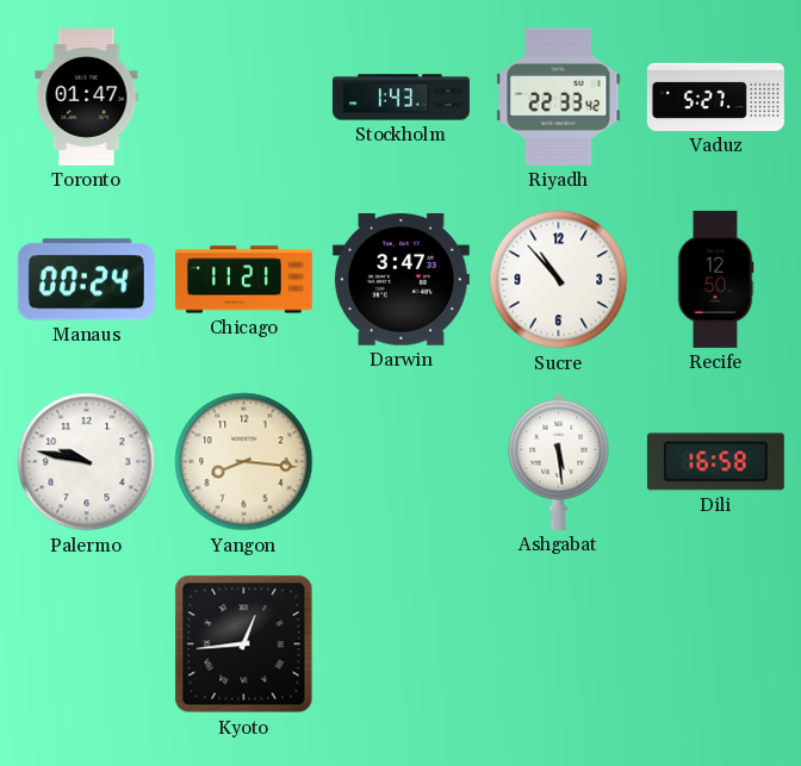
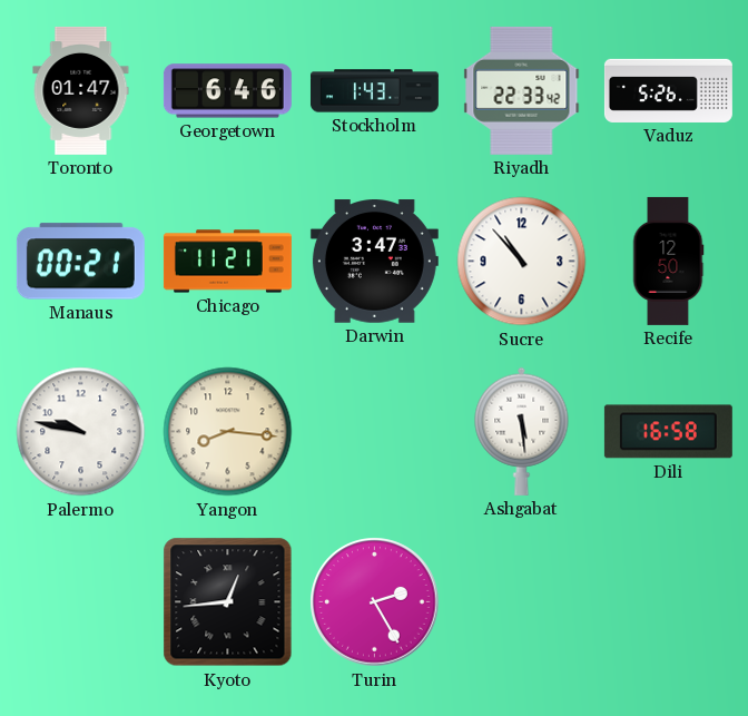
Georgetown: none -> 6:46
Vaduz: 5:27 -> 5:26
Manaus: 00:24 -> 00:21
Turin: none -> 2:25
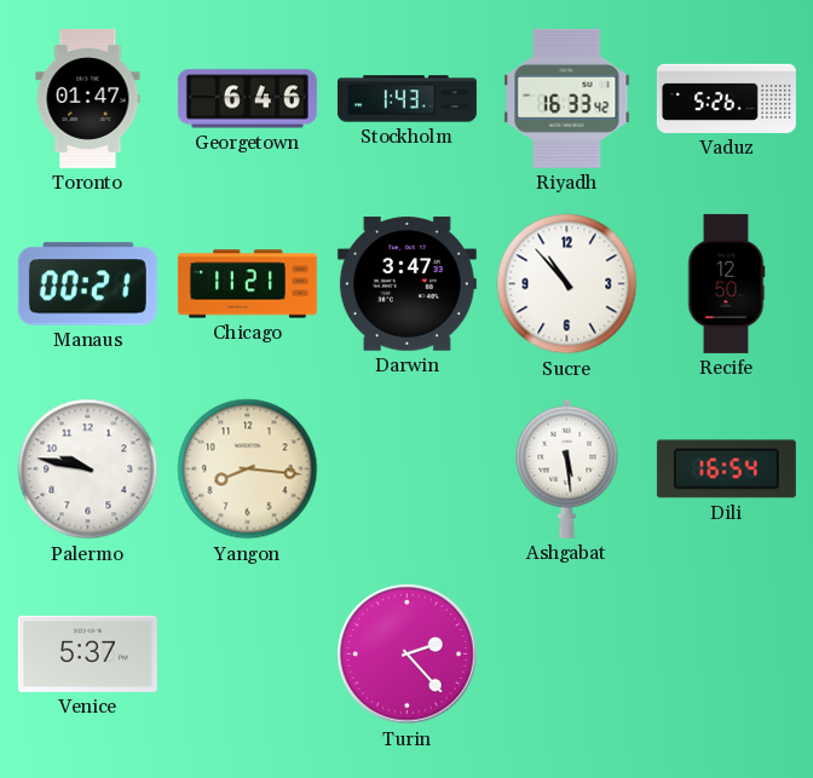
Riyadh: 22:33 -> 16:33
Dili: 16:58 -> 16:54
Venice: none -> 5:37
Kyoto: 12:44 -> none
Turin: 2:25 -> 2:23
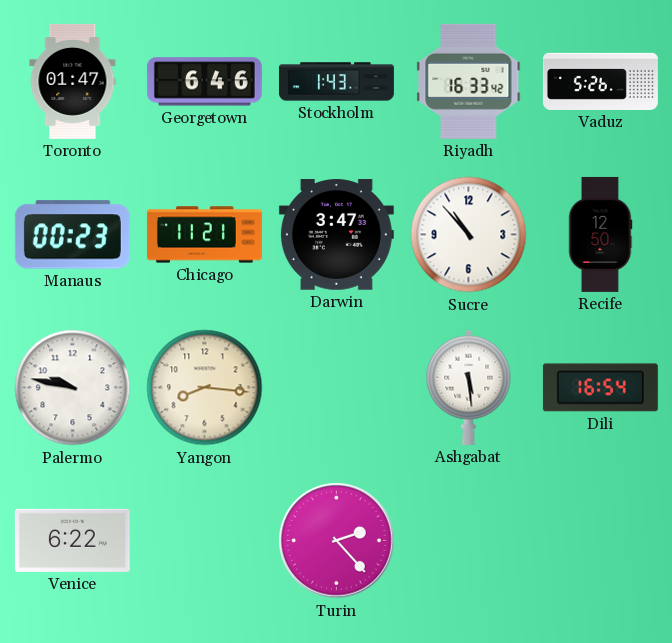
Manaus: 00:21 -> 00:23
Venice: 5:37 -> 6:22
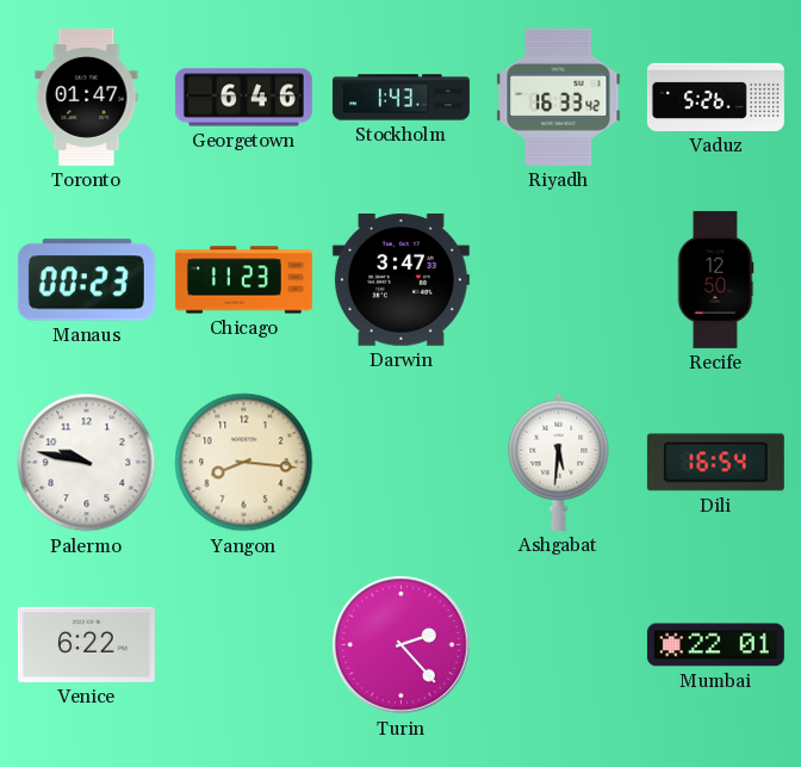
Chicago: 11:21 -> 11:23
Sucre: 10:53 -> none
Ashgabat: 5:29 -> 5:31
Mumbai: none -> 22:01
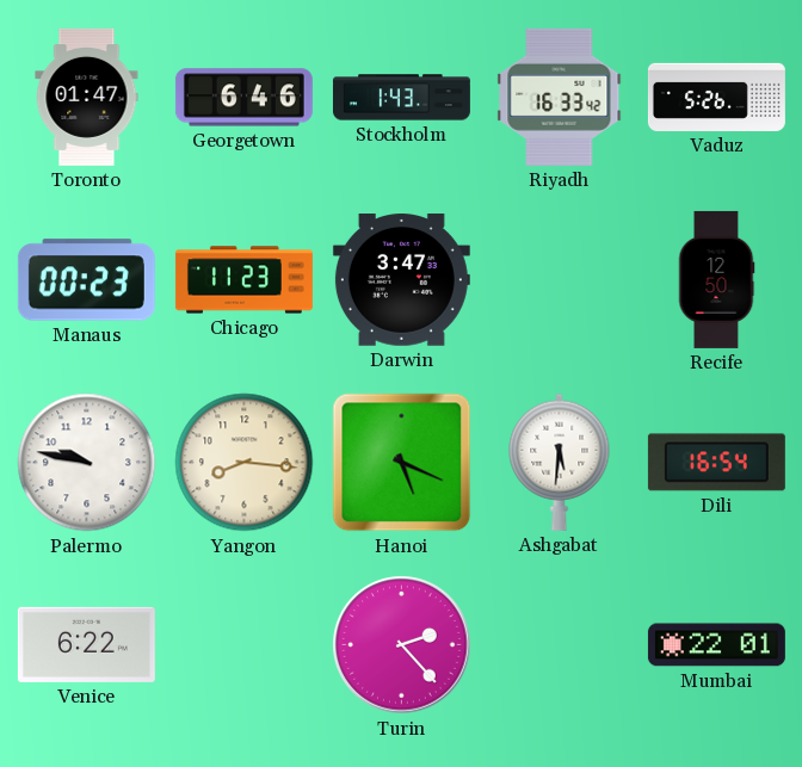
Hanoi: none -> 5:19
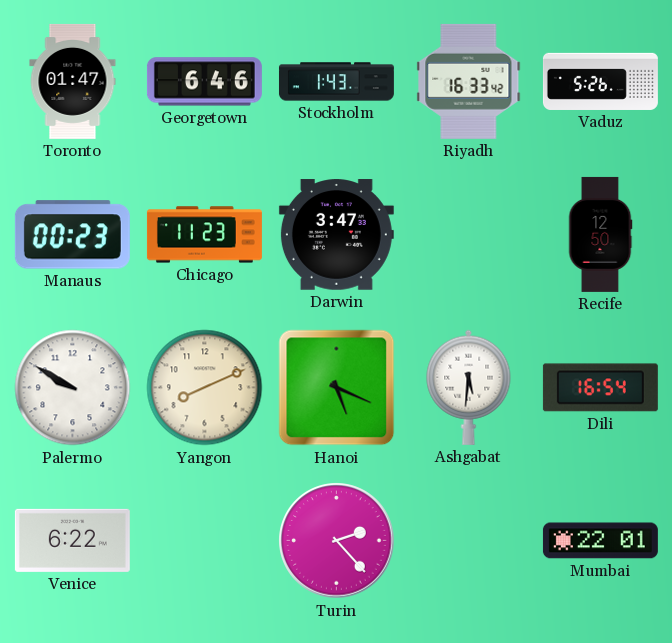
Palermo: 9:47 -> 9:50
Yangon: 8:16 -> 8:11
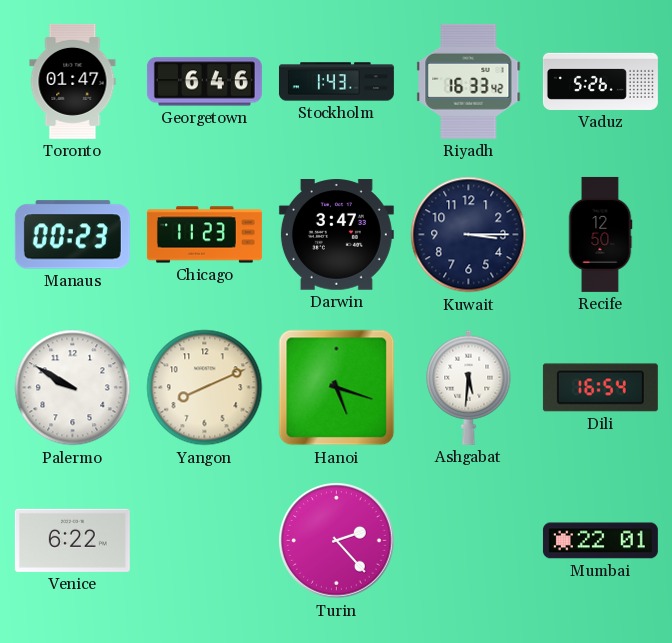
Kuwait: none -> 3:15
Hanoi: 5:19 -> 5:18
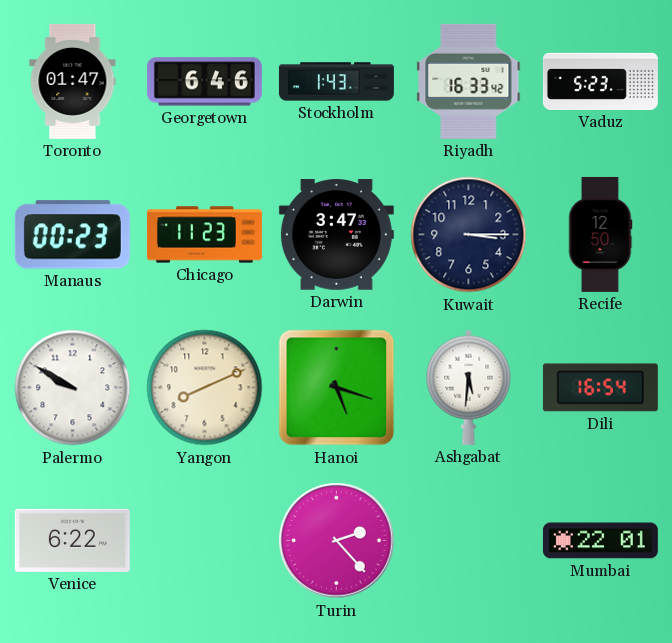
Vaduz: 5:26 -> 5:23
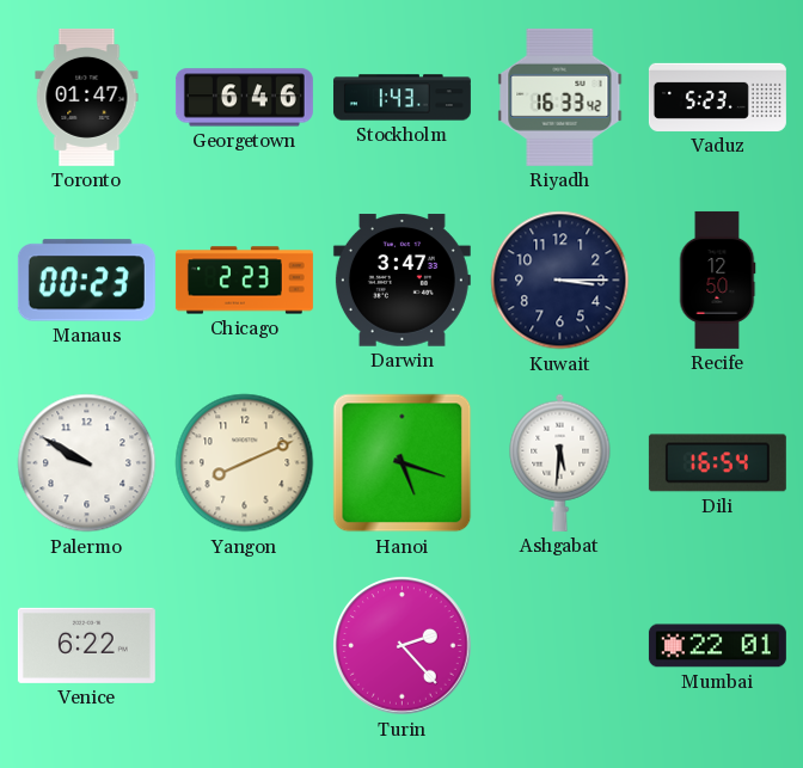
Chicago: 11:23 -> 2:23
